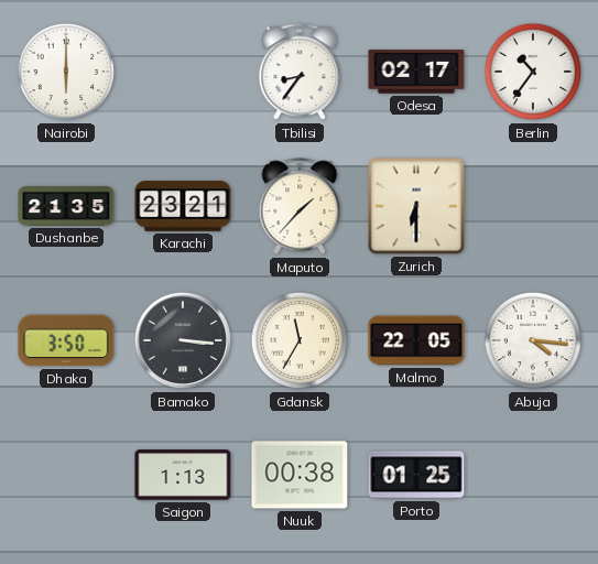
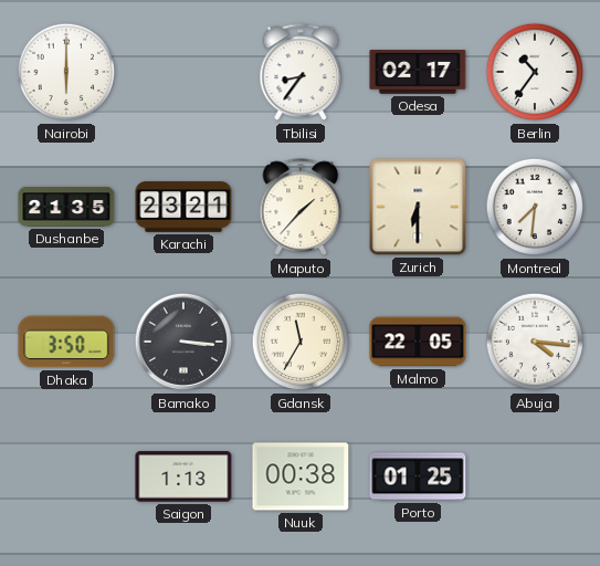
Montreal: none -> 7:31
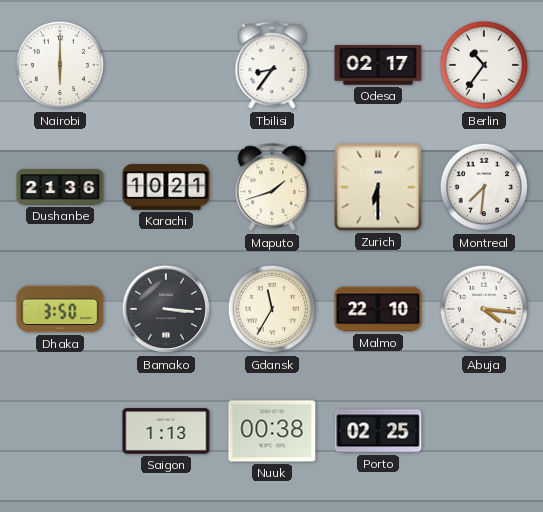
Dushanbe: 21:35 -> 21:36
Karachi: 23:21 -> 10:21
Maputo: 1:37 -> 1:42
Malmo: 22:05 -> 22:10
Porto: 01:25 -> 02:25
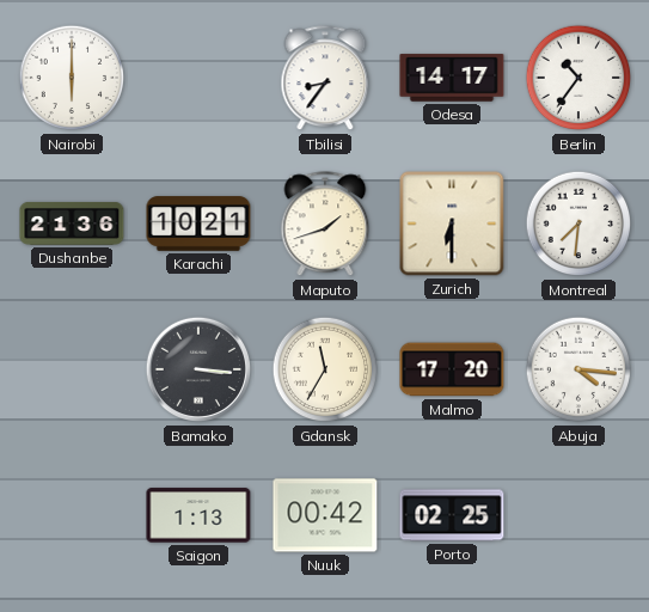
Odesa: 02:17 -> 14:17
Dhaka: 3:50 -> none
Malmo: 22:10 -> 17:20
Nuuk: 00:38 -> 00:42
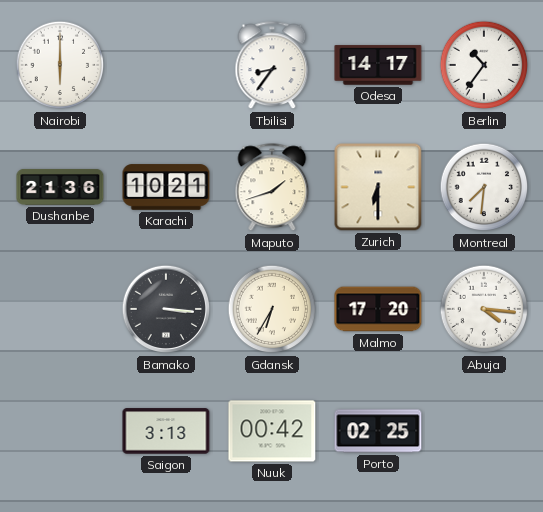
Gdansk: 11:35 -> 6:35
Saigon: 1:13 -> 3:13
